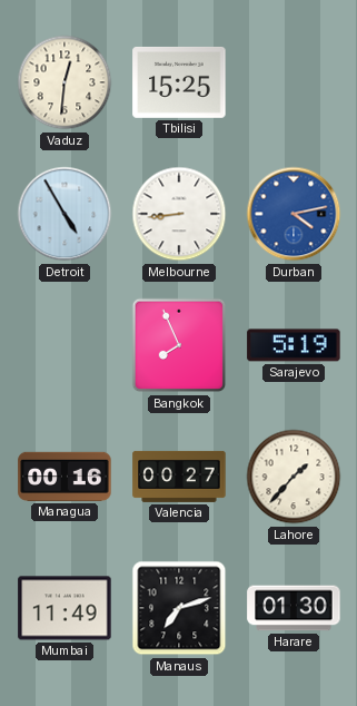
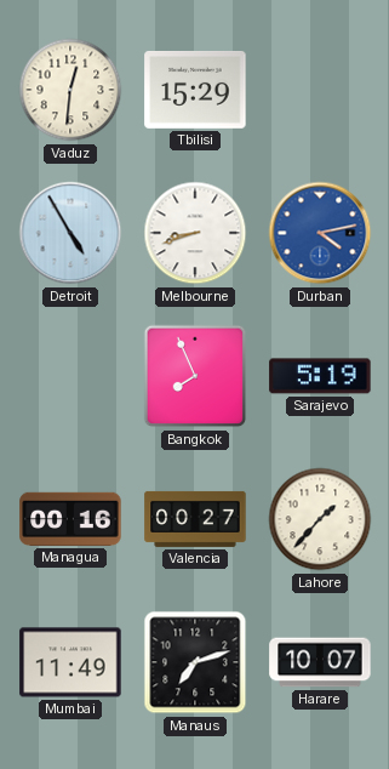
Tbilisi: 15:25 -> 15:29
Melbourne: 8:44 -> 8:42
Harare: 01:30 -> 10:07
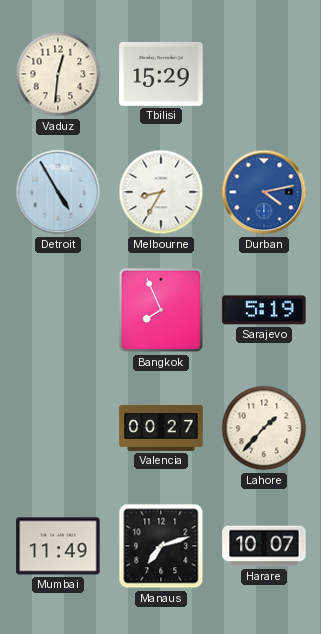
Melbourne: 8:42 -> 8:35
Managua: 00:16 -> none
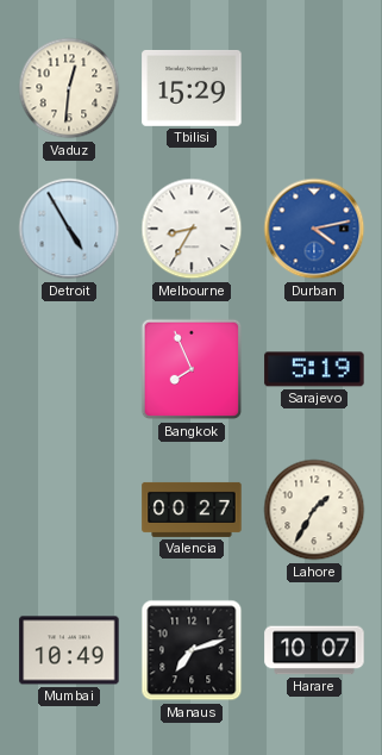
Lahore: 1:37 -> 1:35
Mumbai: 11:49 -> 10:49
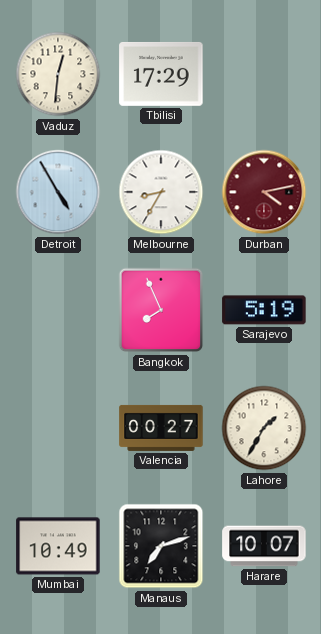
Tbilisi: 15:29 -> 17:29
Durban dial: blue -> burgundy
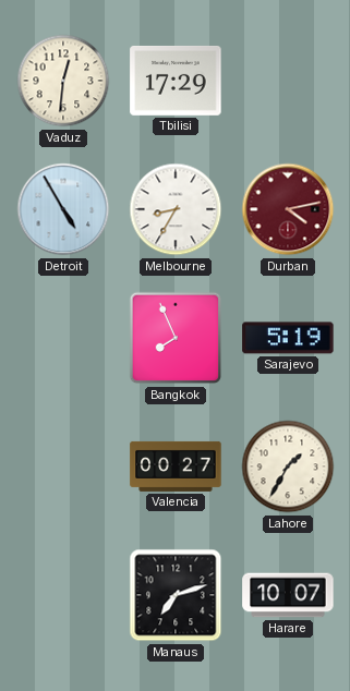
Mumbai: 10:49 -> none
